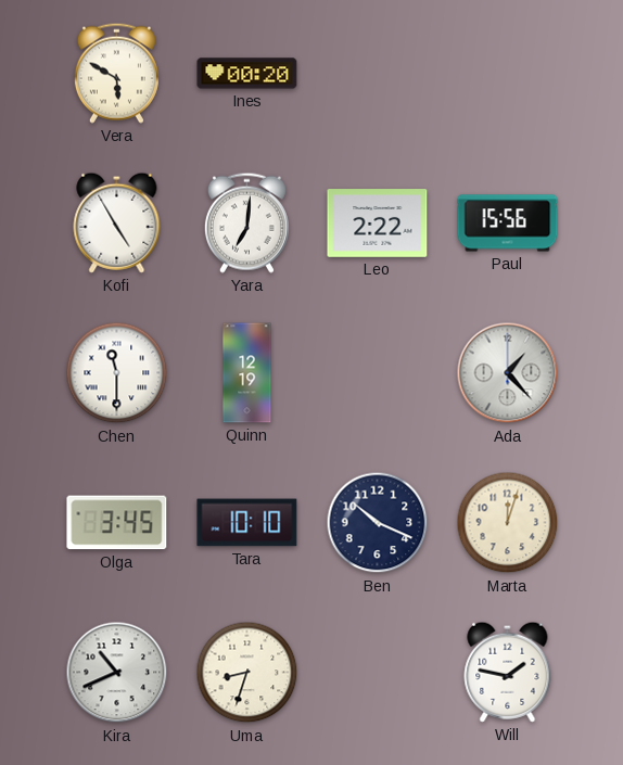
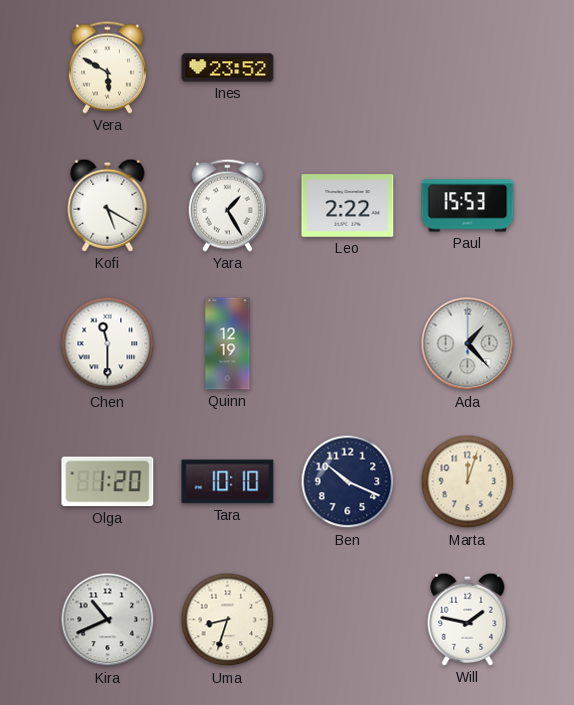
Ines: 00:20 -> 23:52
Kofi: 4:55 -> 5:20
Yara: 7:01 -> 1:25
Paul: 15:56 -> 15:53
Olga: 3:45 -> 1:20
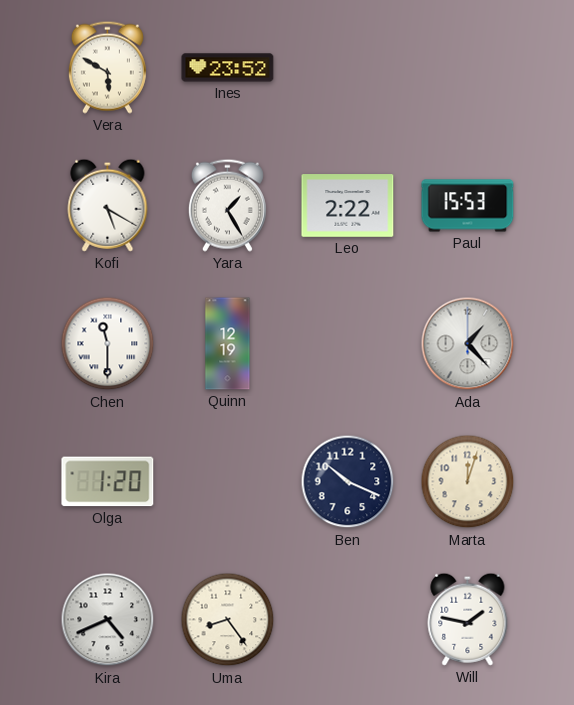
Tara: 10:10 -> none
Kira: 10:41 -> 4:41
Uma: 8:33 -> 8:24
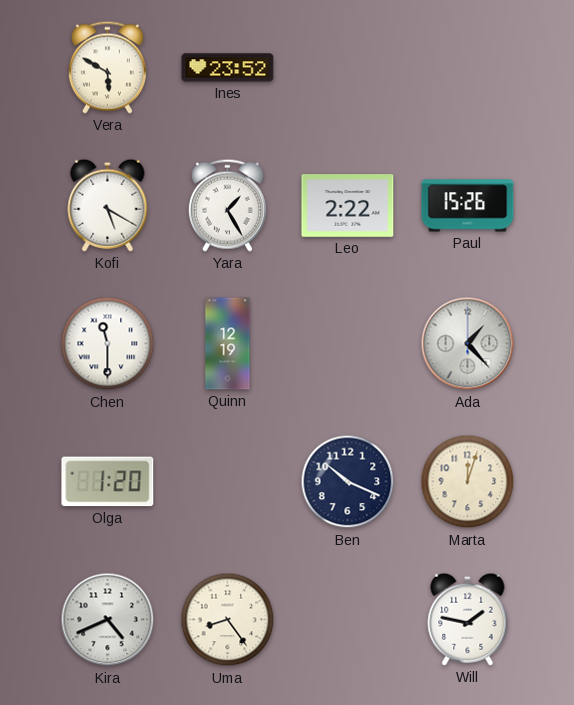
Paul: 15:53 -> 15:26
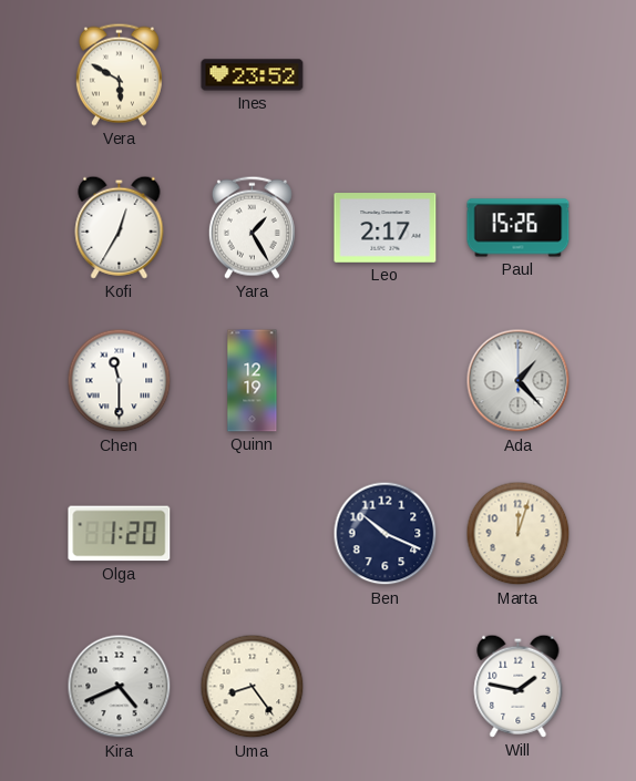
Kofi: 5:20 -> 12:35
Leo: 2:22 -> 2:17
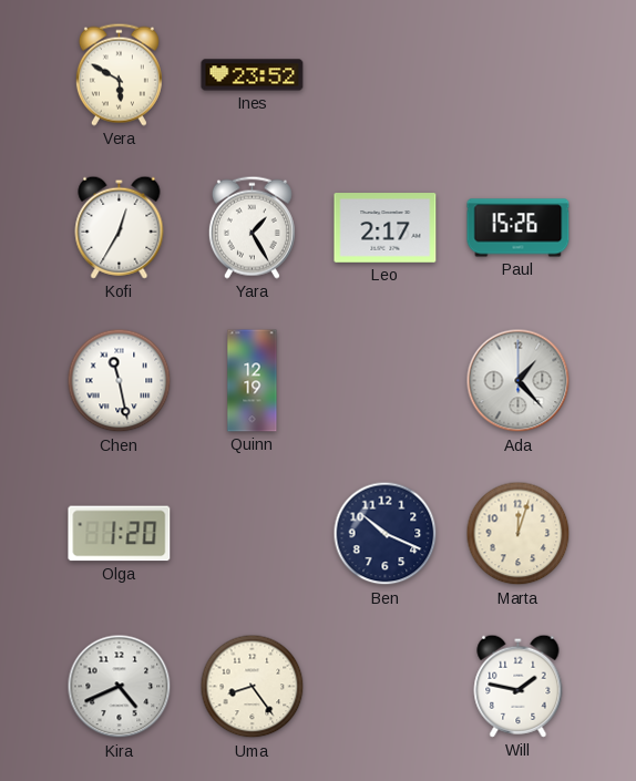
Chen: 11:30 -> 11:28
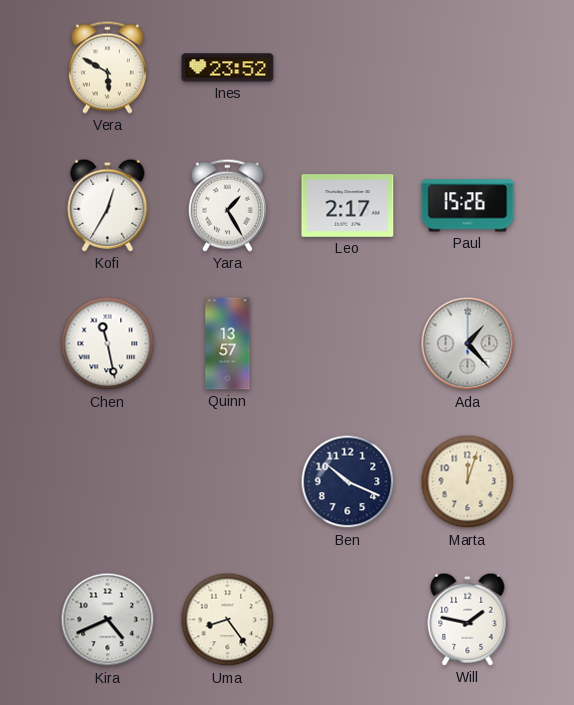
Quinn: 12:19 -> 13:57
Olga: 1:20 -> none
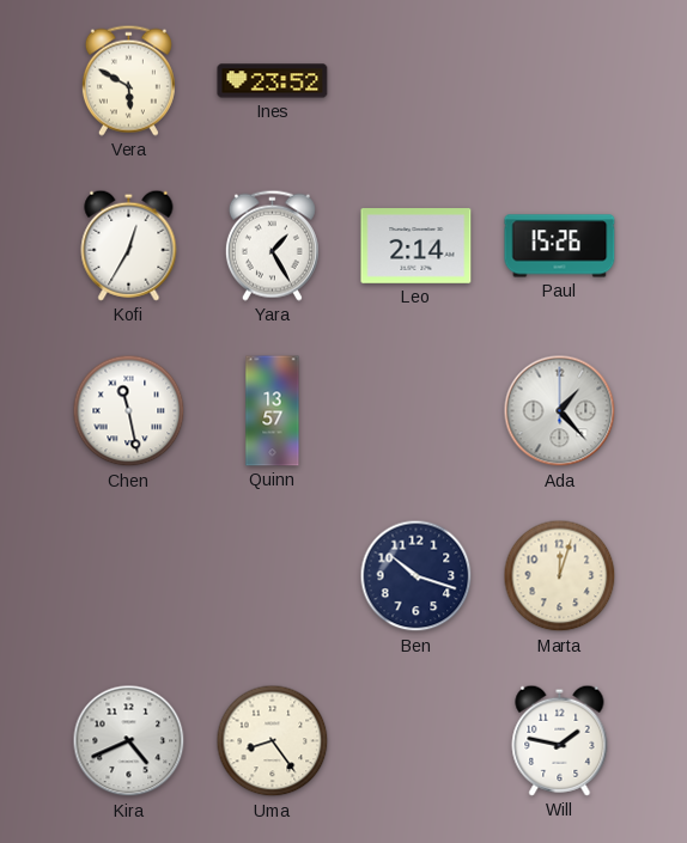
Leo: 2:17 -> 2:14
Ben: 10:19 -> 10:18
